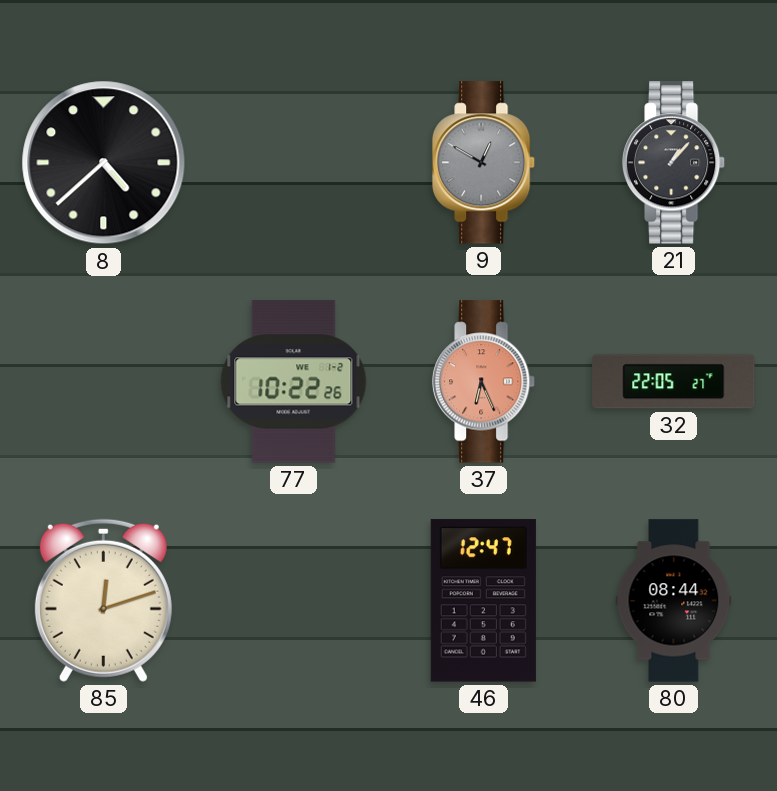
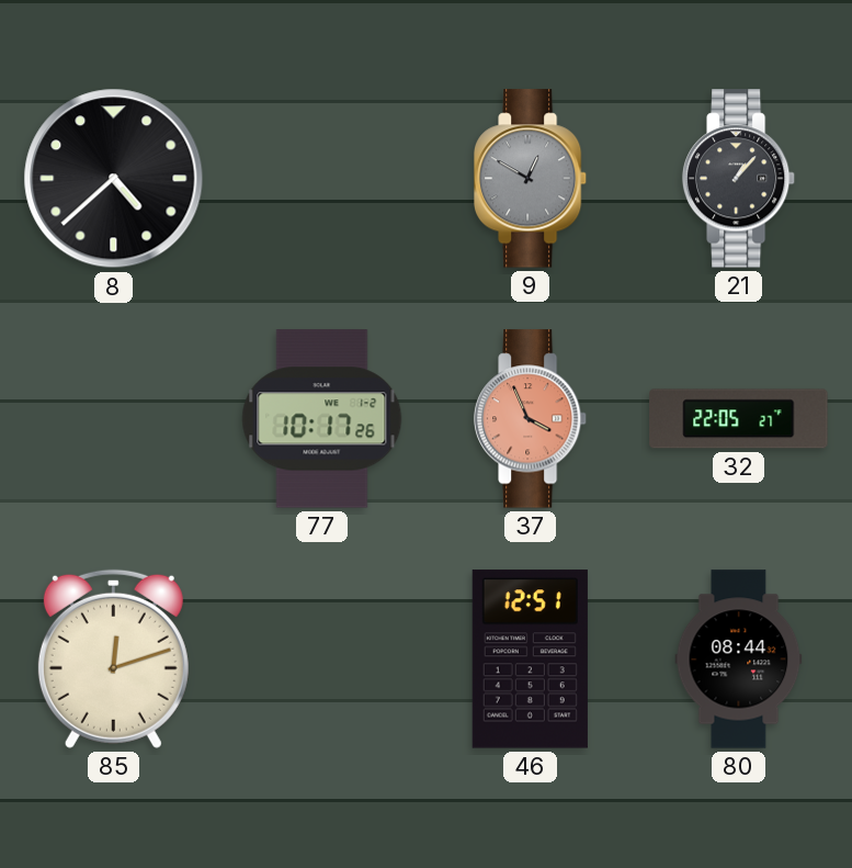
77: 10:22 -> 10:17
37: 6:26 -> 3:56
46: 12:47 -> 12:51
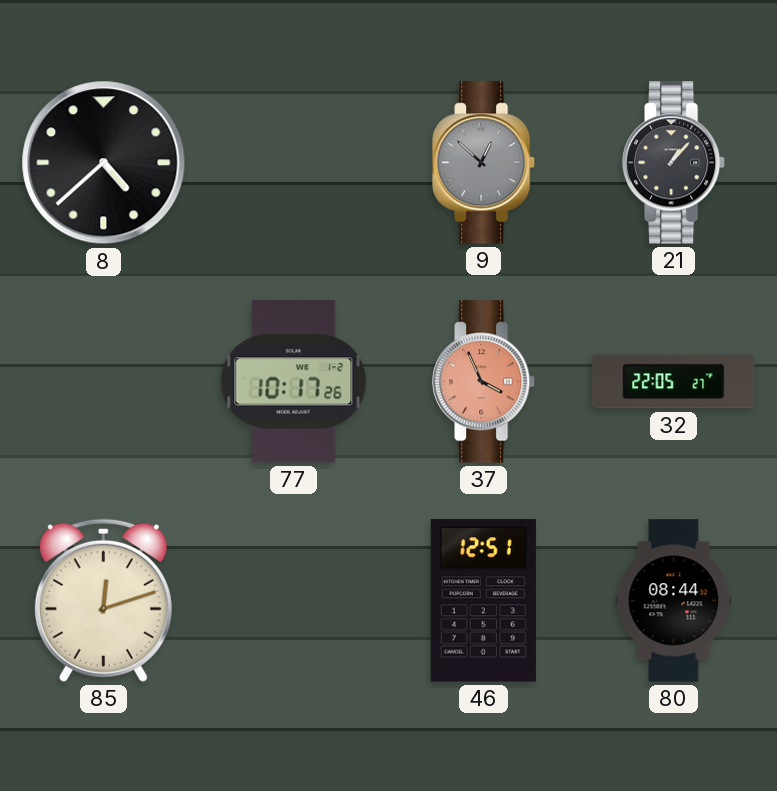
9: 12:50 -> 12:52
